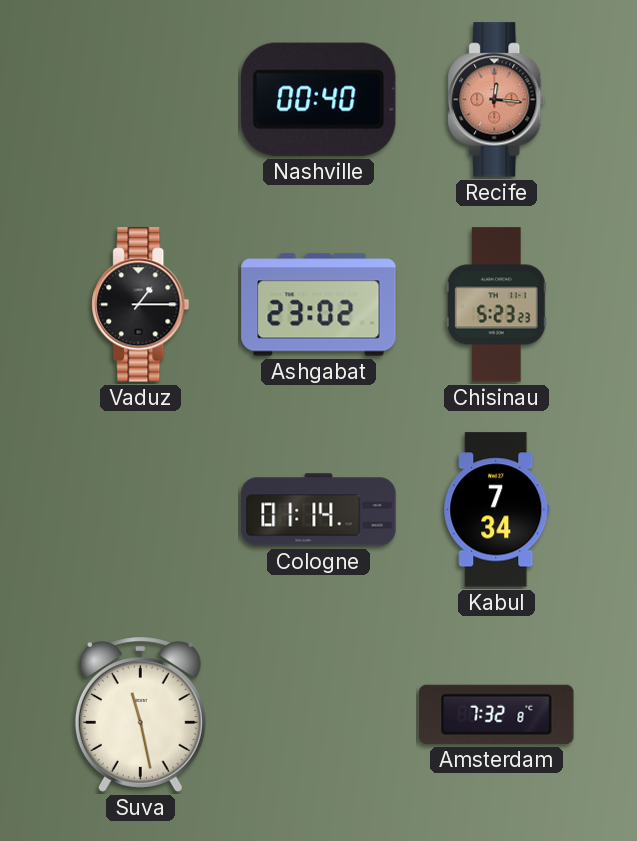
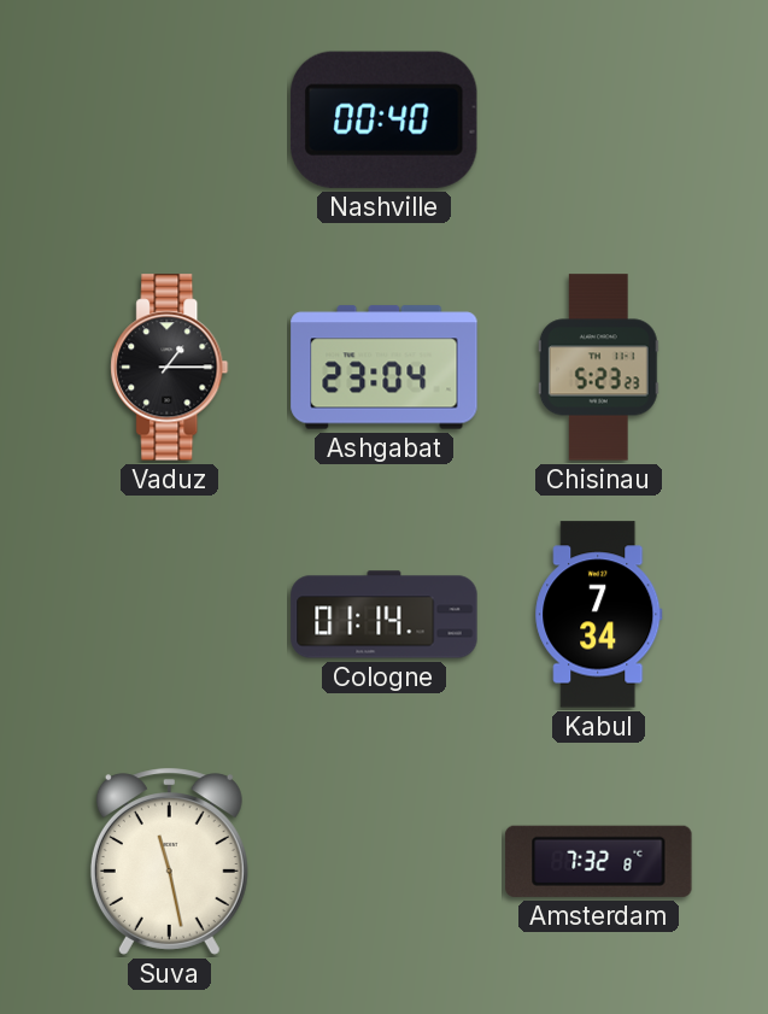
Recife: 12:16 -> none
Ashgabat: 23:02 -> 23:04
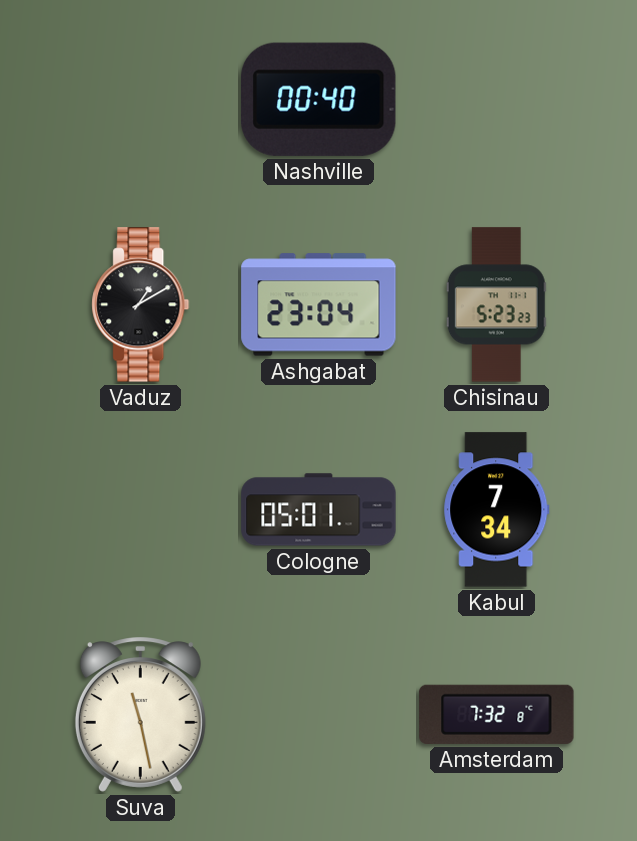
Vaduz: 1:15 -> 1:10
Cologne: 01:14 -> 05:01
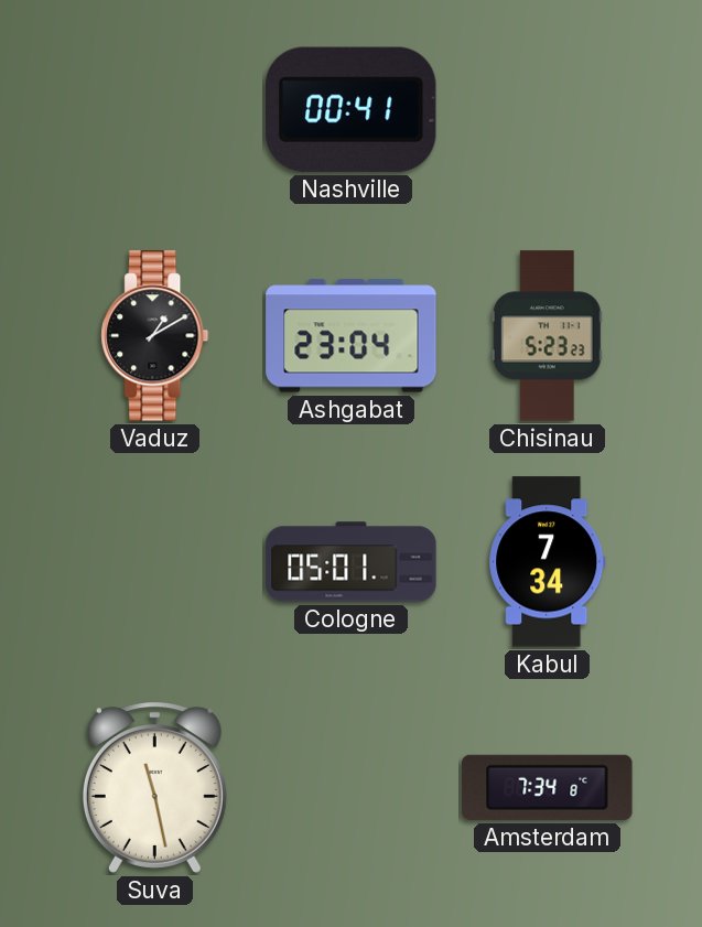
Nashville: 00:40 -> 00:41
Amsterdam: 7:32 -> 7:34
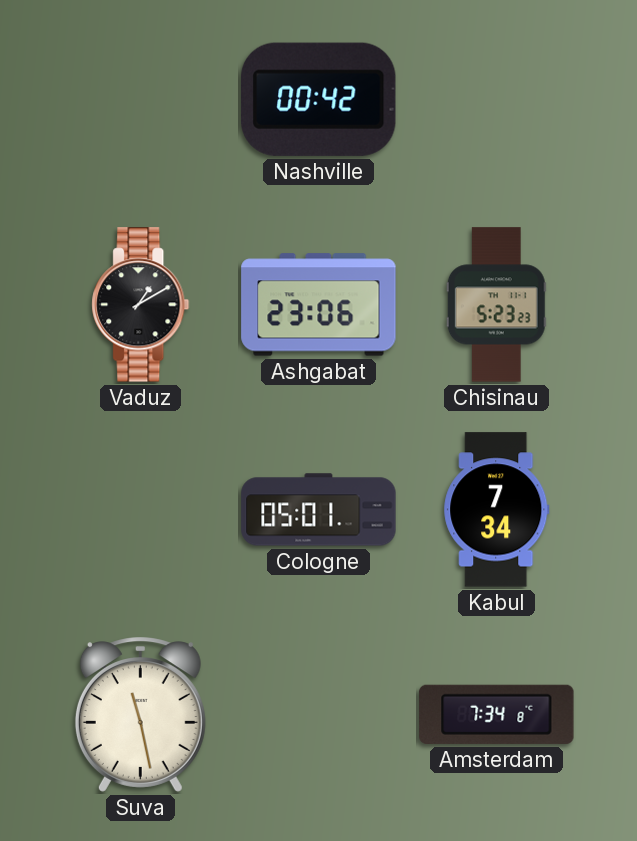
Nashville: 00:41 -> 00:42
Ashgabat: 23:04 -> 23:06
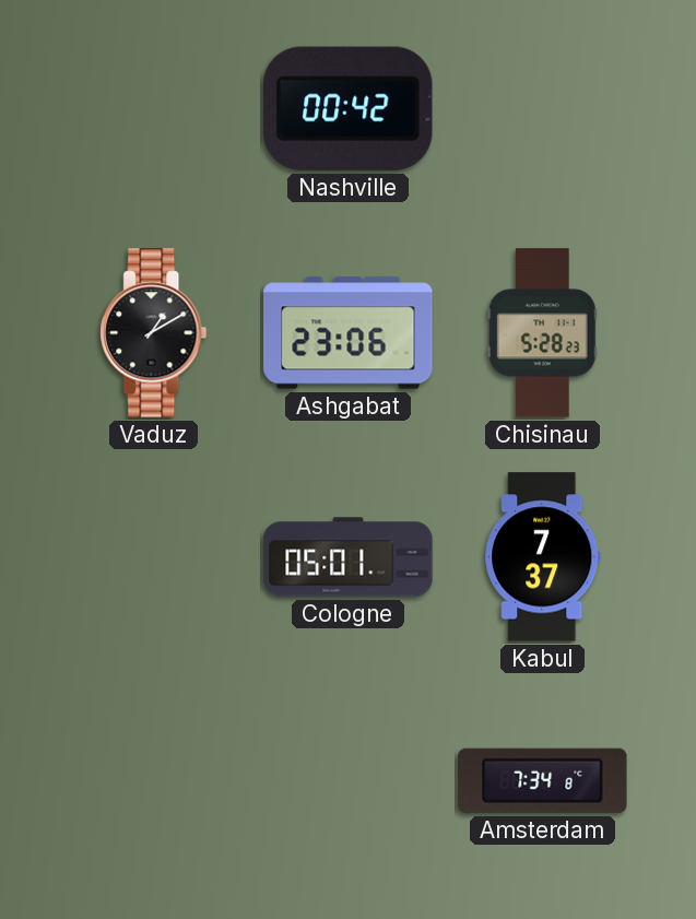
Chisinau: 5:23 -> 5:28
Kabul: 7:34 -> 7:37
Suva: 11:28 -> none
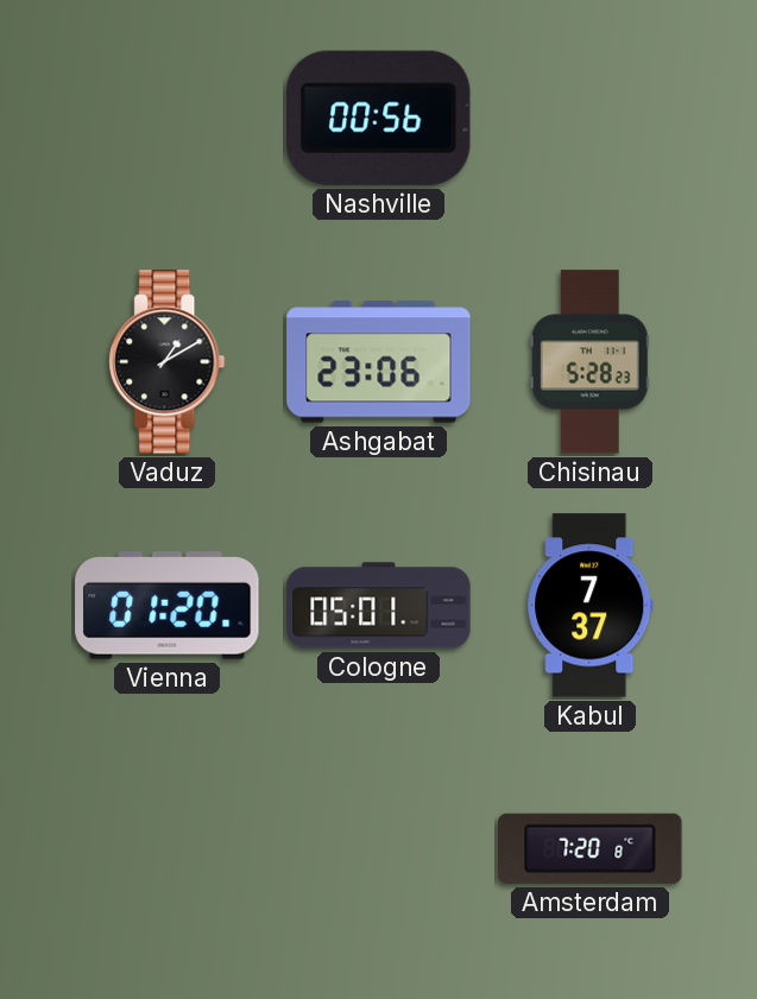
Nashville: 00:42 -> 00:56
Vienna: none -> 01:20
Amsterdam: 7:34 -> 7:20
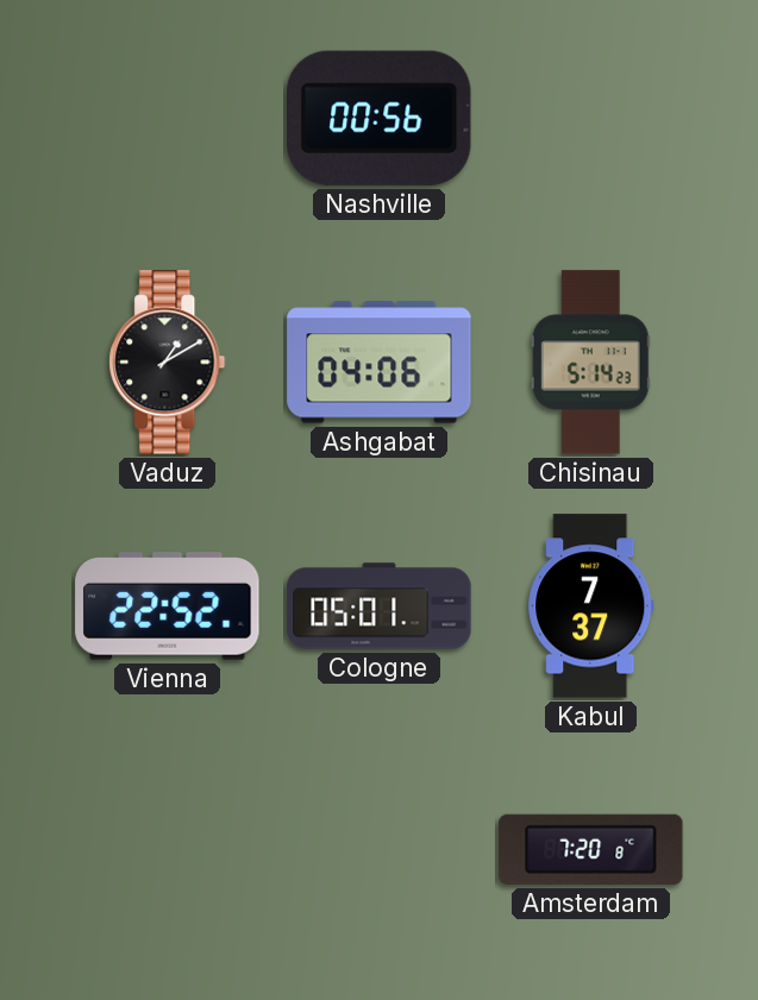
Ashgabat: 23:06 -> 04:06
Chisinau: 5:28 -> 5:14
Vienna: 01:20 -> 22:52
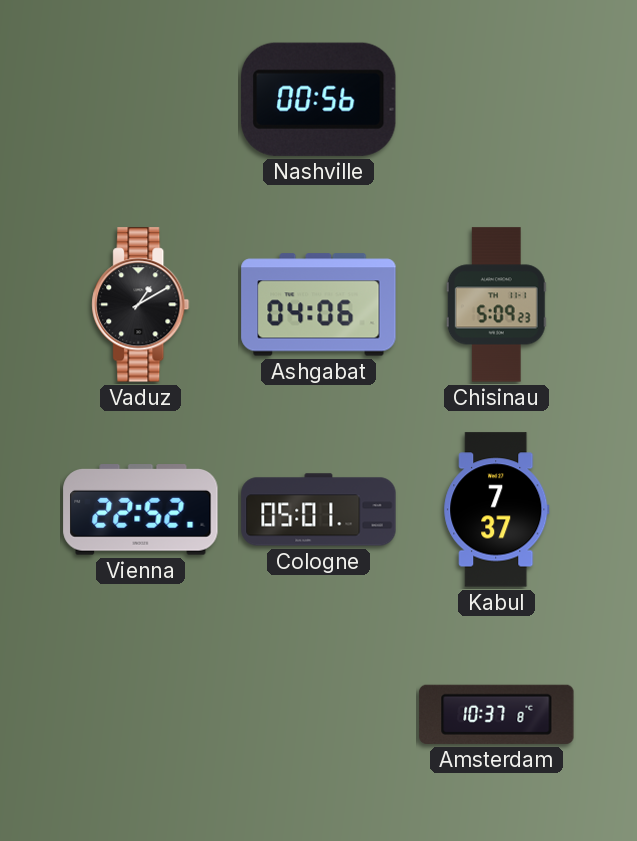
Chisinau: 5:14 -> 5:09
Amsterdam: 7:20 -> 10:37
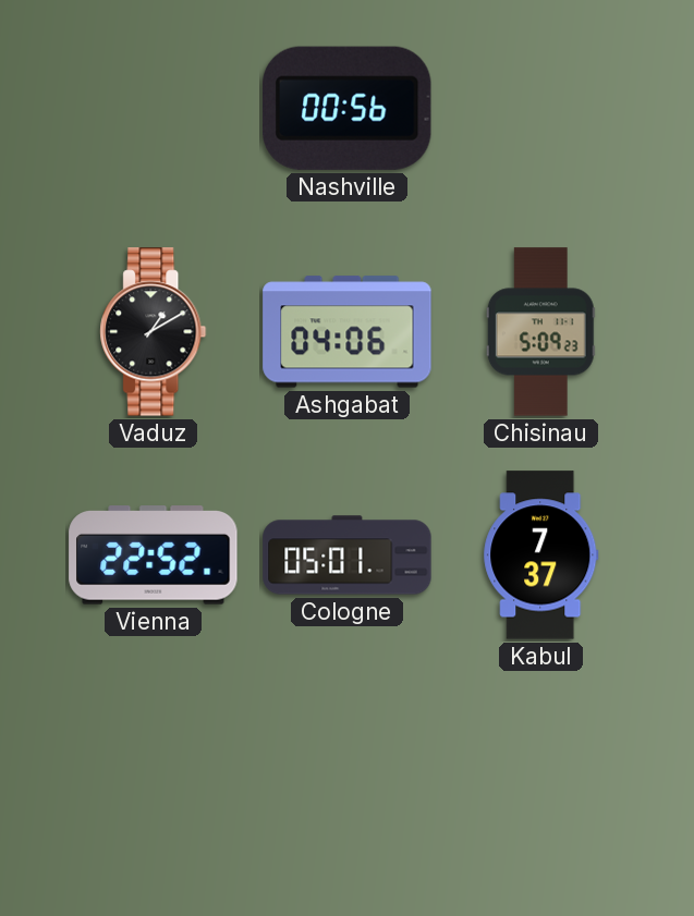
Amsterdam: 10:37 -> none
